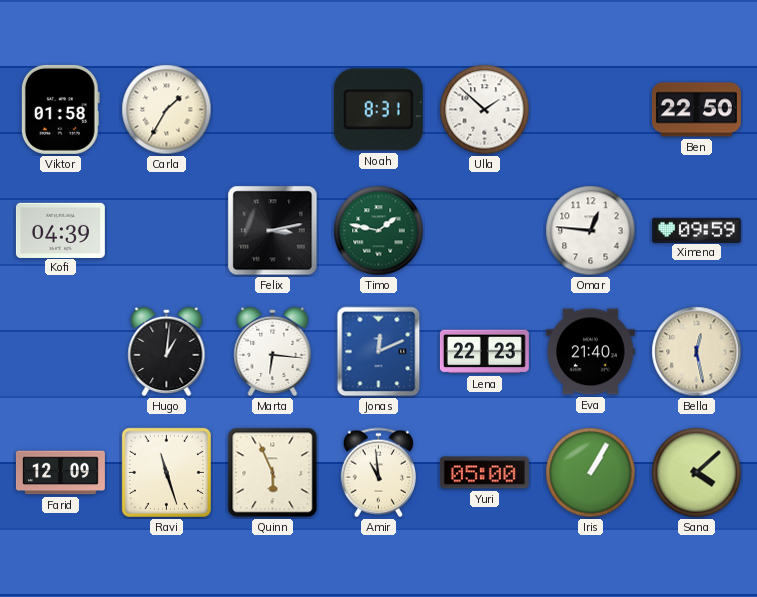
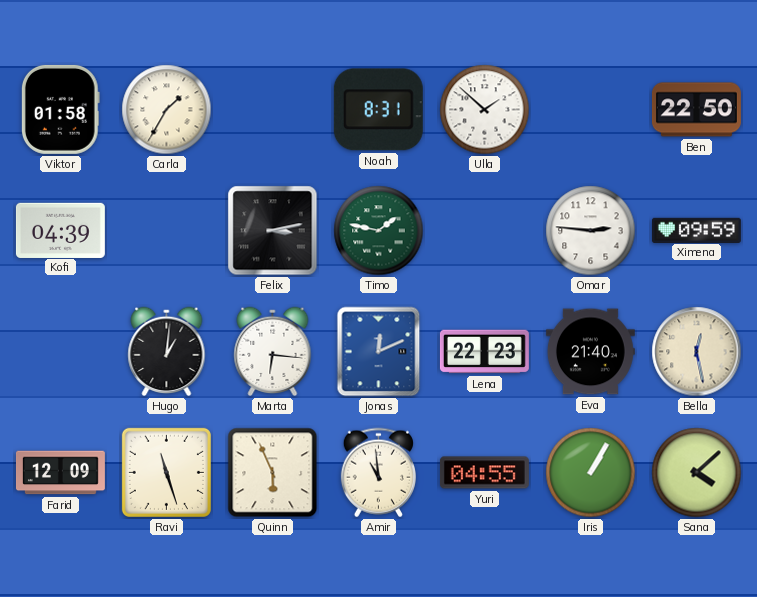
Omar: 12:46 -> 2:46
Yuri: 05:00 -> 04:55
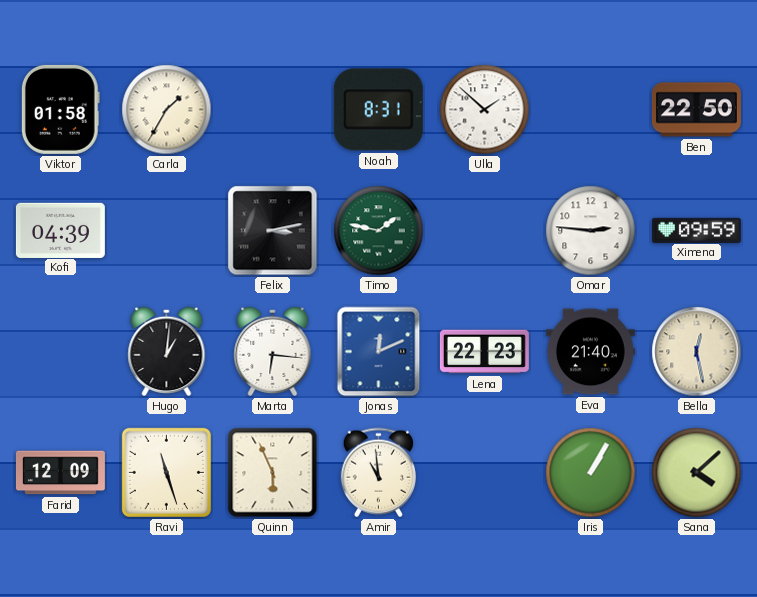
Yuri: 04:55 -> none
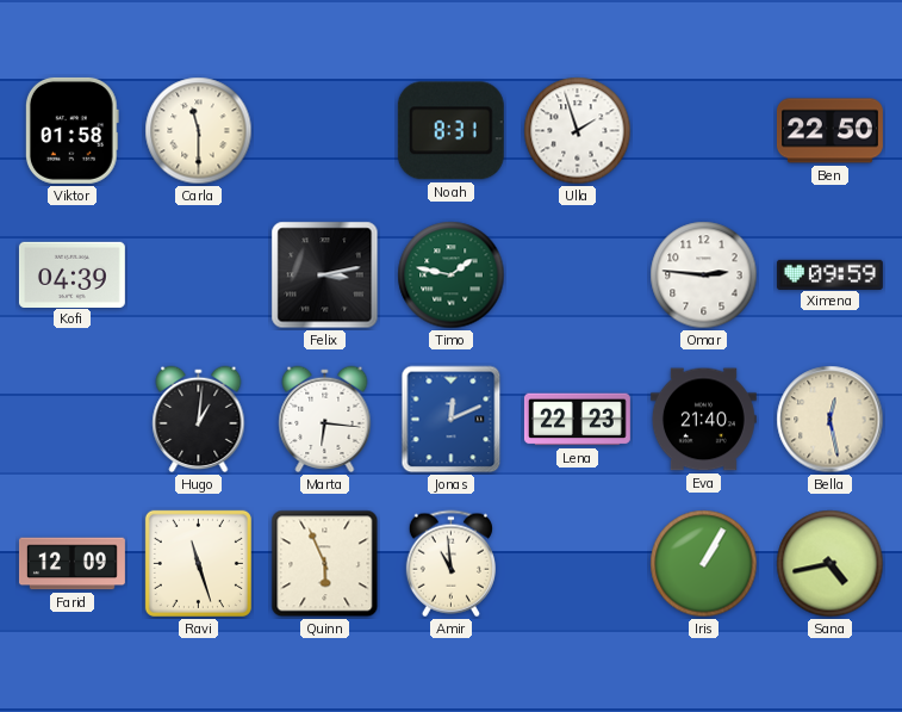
Carla: 1:35 -> 11:30
Ulla: 1:52 -> 1:57
Sana: 4:08 -> 4:43
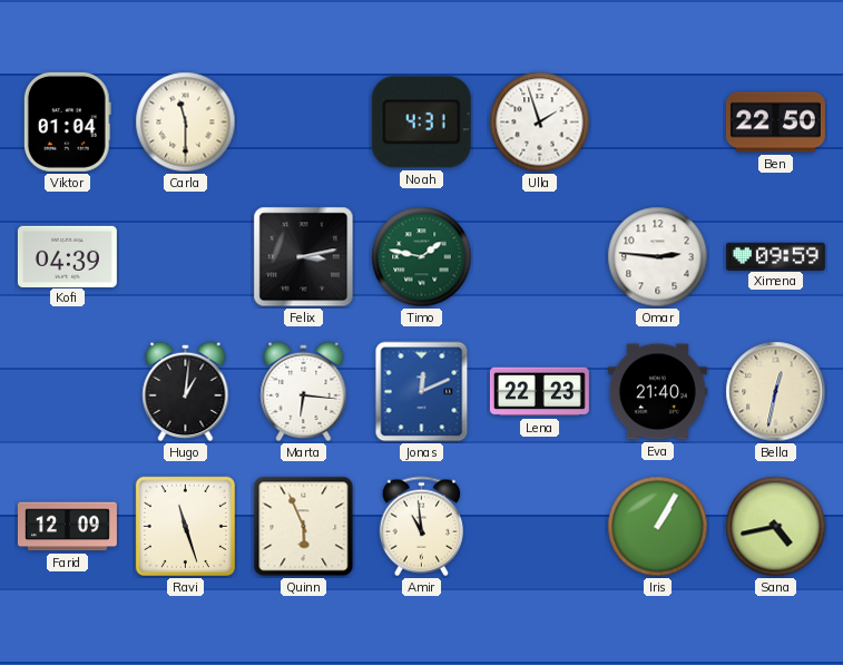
Viktor: 01:58 -> 01:04
Noah: 8:31 -> 4:31
Bella: 12:28 -> 12:32
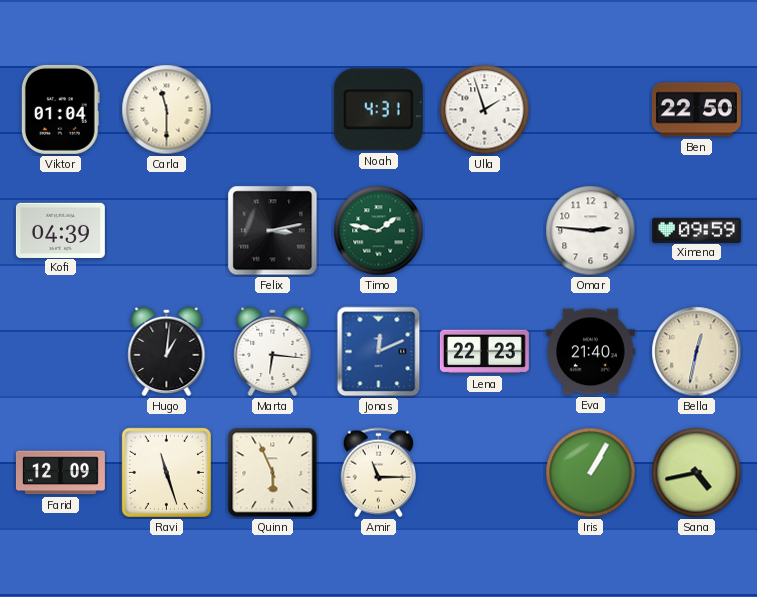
Amir: 10:59 -> 11:15
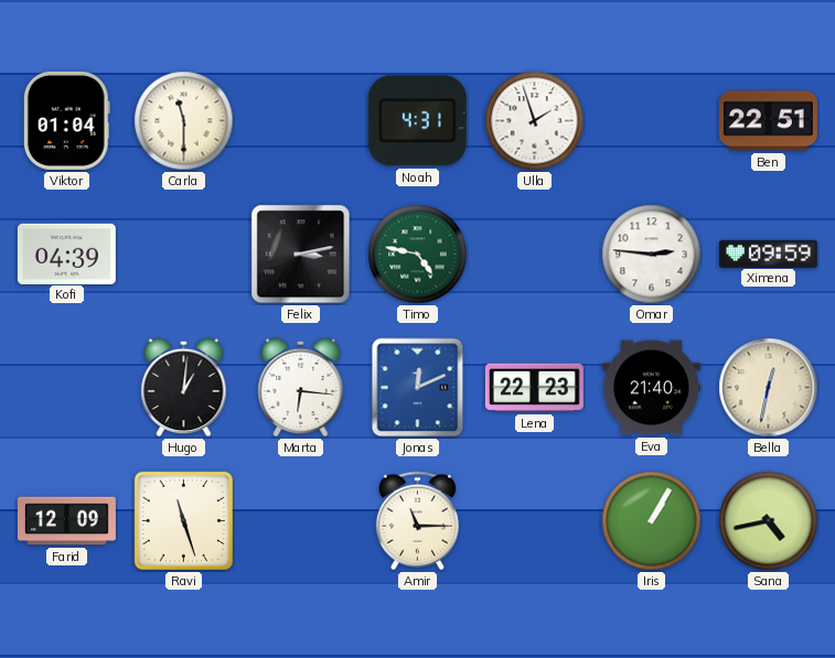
Ben: 22:50 -> 22:51
Timo: 1:47 -> 4:47
Quinn: 5:56 -> none
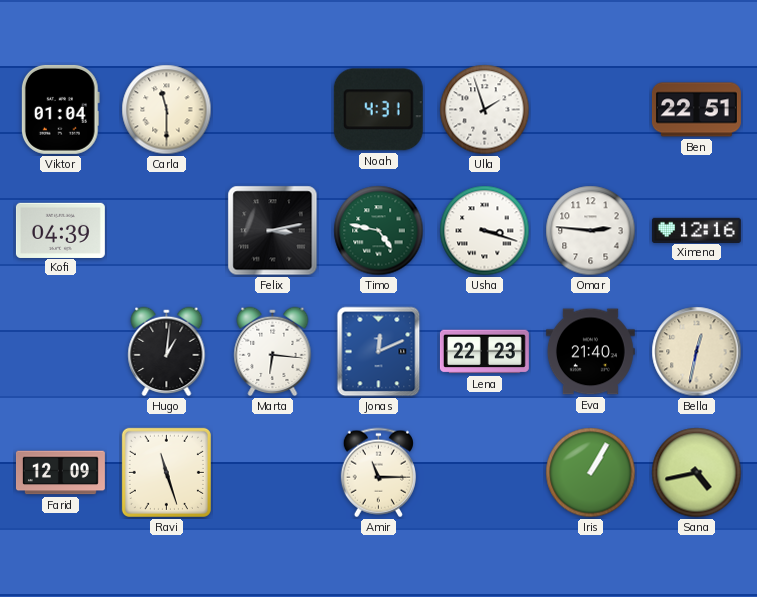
Usha: none -> 3:18
Ximena: 09:59 -> 12:16
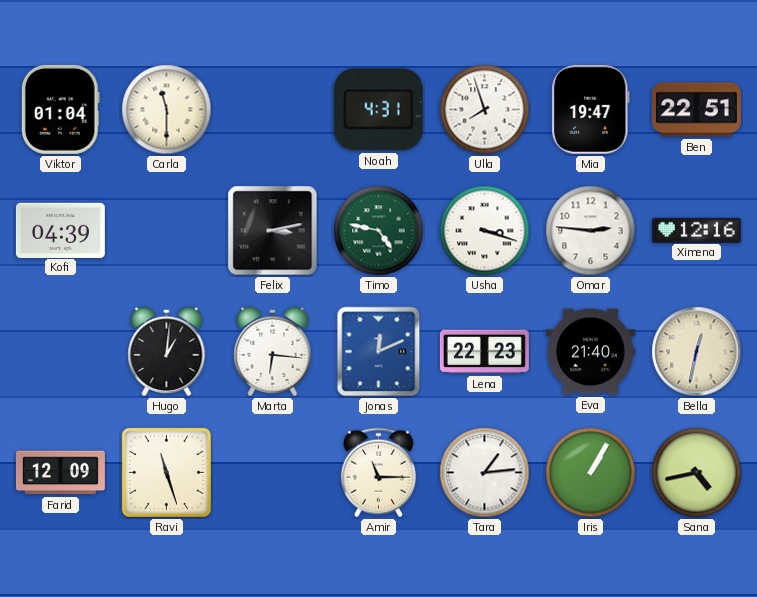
Ulla: 1:57 -> 7:57
Mia: none -> 19:47
Tara: none -> 1:14
